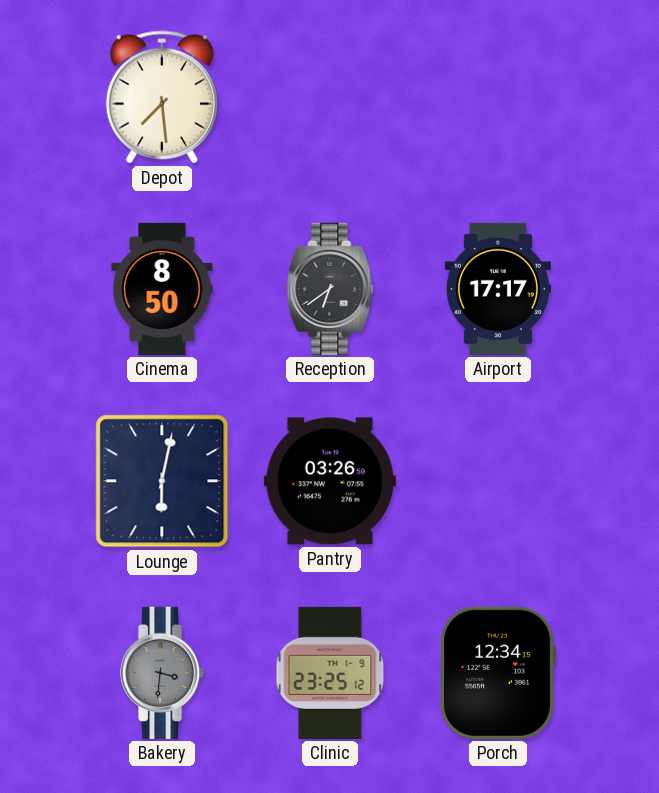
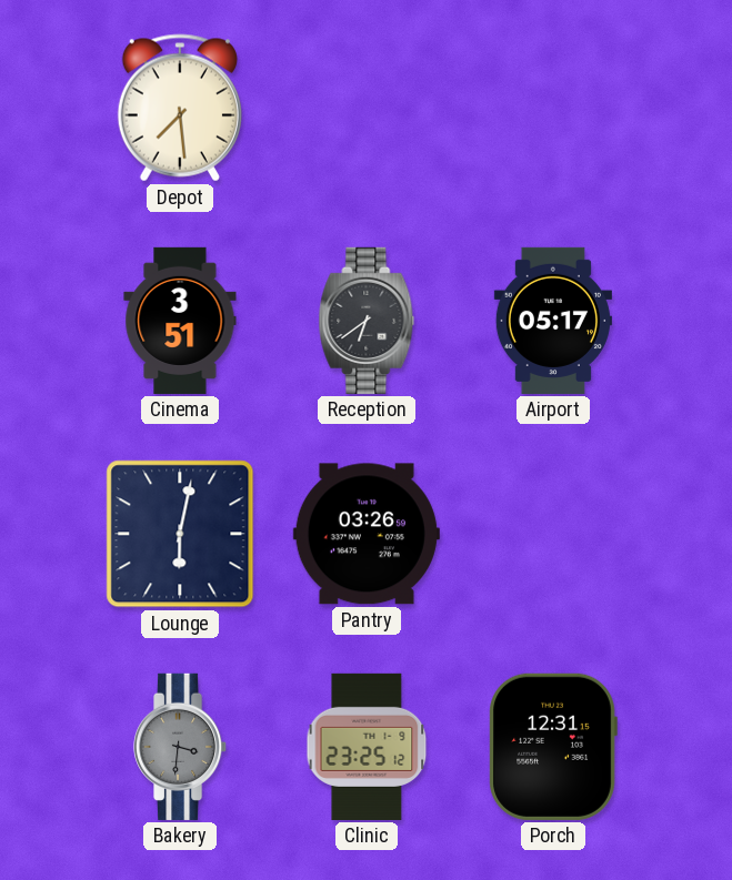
Cinema: 8:50 -> 3:51
Airport: 17:17 -> 05:17
Porch: 12:34 -> 12:31
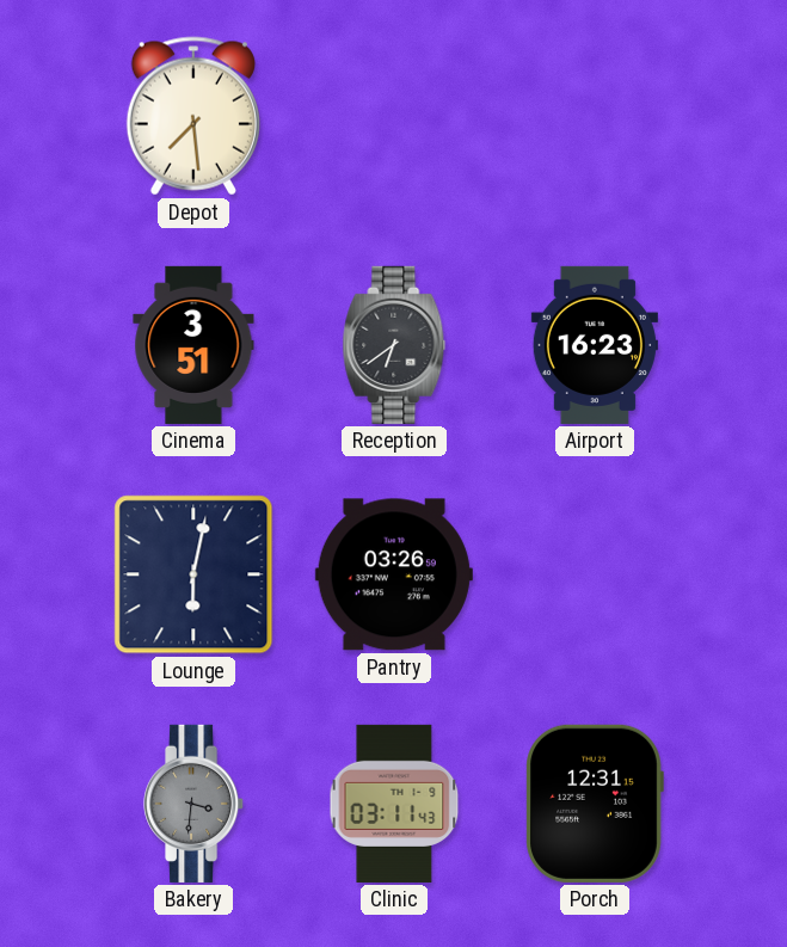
Airport: 05:17 -> 16:23
Clinic: 23:25 -> 03:11
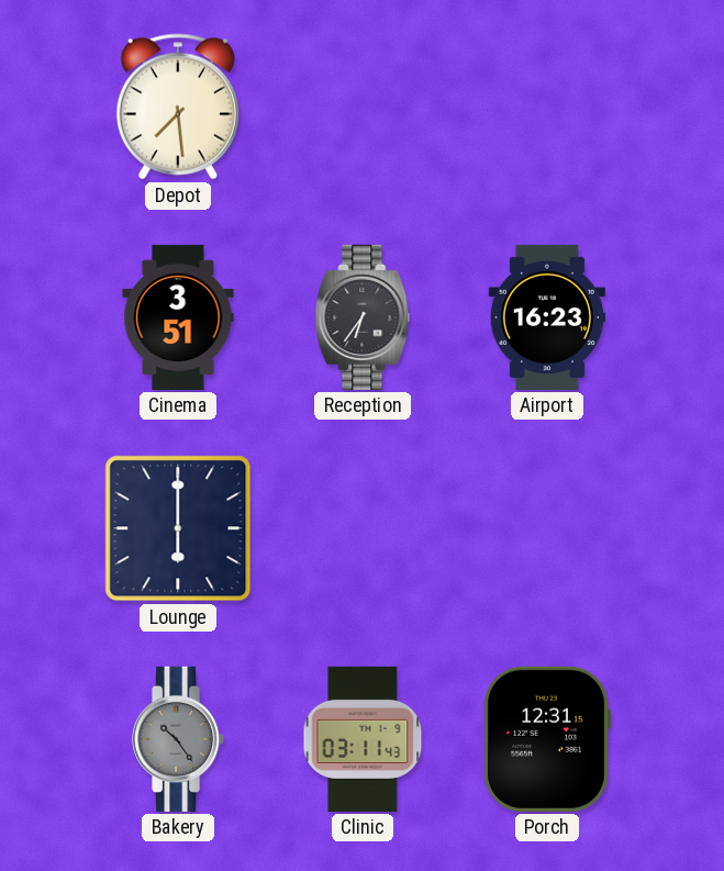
Reception: 6:39 -> 6:36
Lounge: 6:02 -> 6:00
Pantry: 03:26 -> none
Bakery: 3:31 -> 10:24
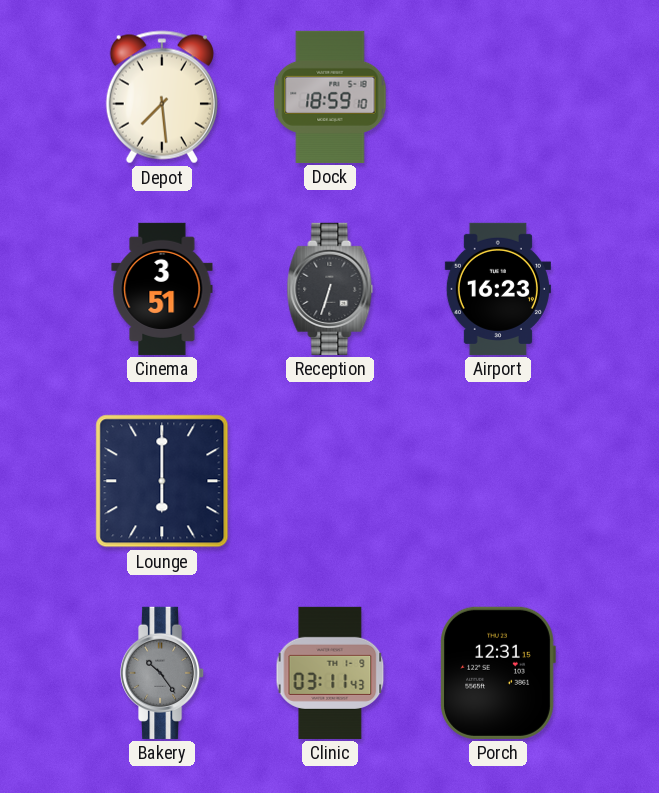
Dock: none -> 18:59
Reception: 6:36 -> 6:33
